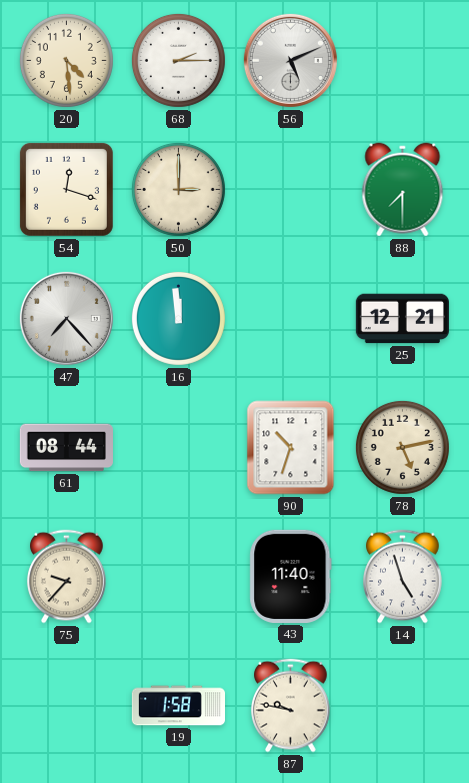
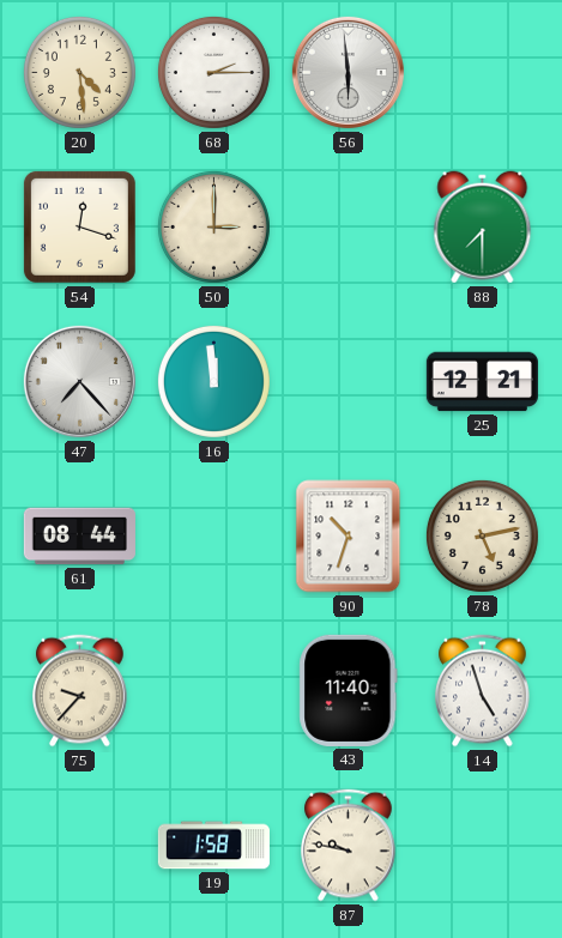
56: 5:11 -> 5:59
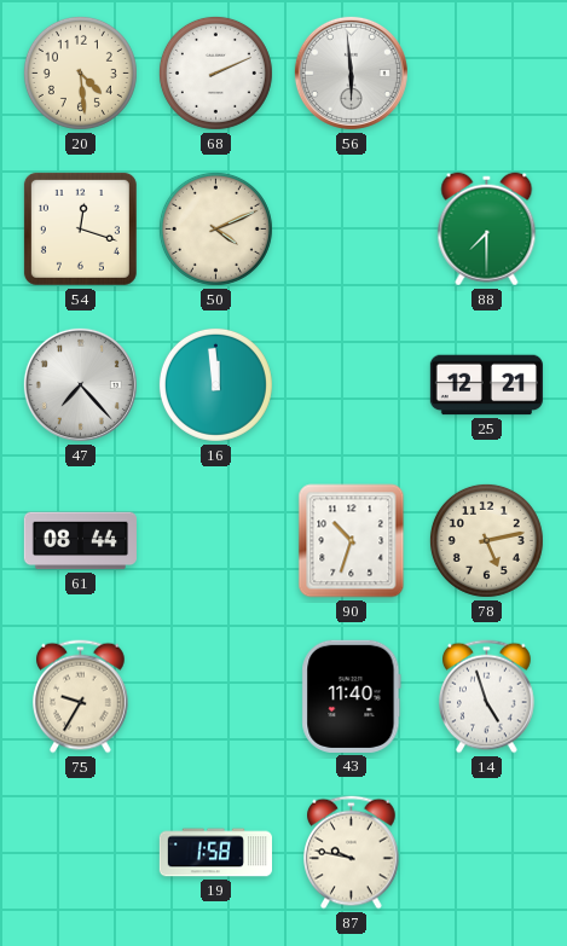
68: 2:15 -> 2:11
50: 3:00 -> 4:11
75: 9:37 -> 9:35
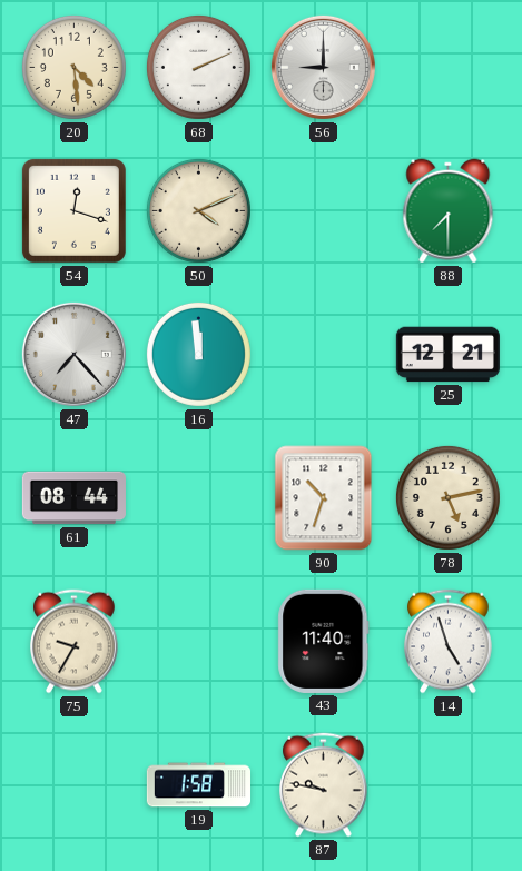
56: 5:59 -> 9:00
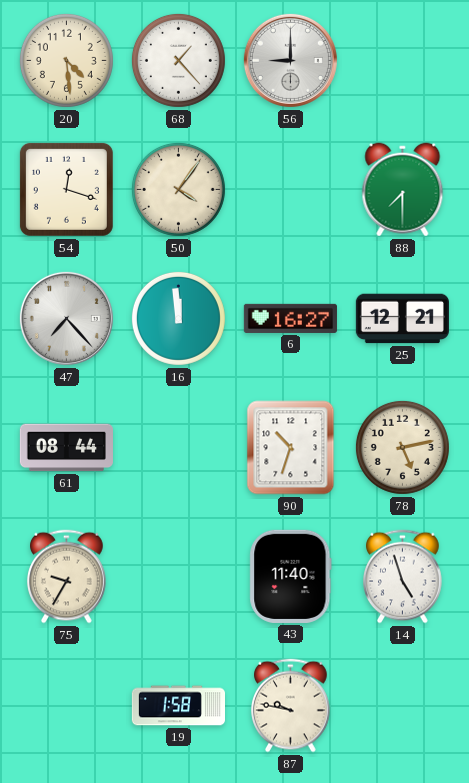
68: 2:11 -> 1:23
50: 4:11 -> 4:06
6: none -> 16:27
